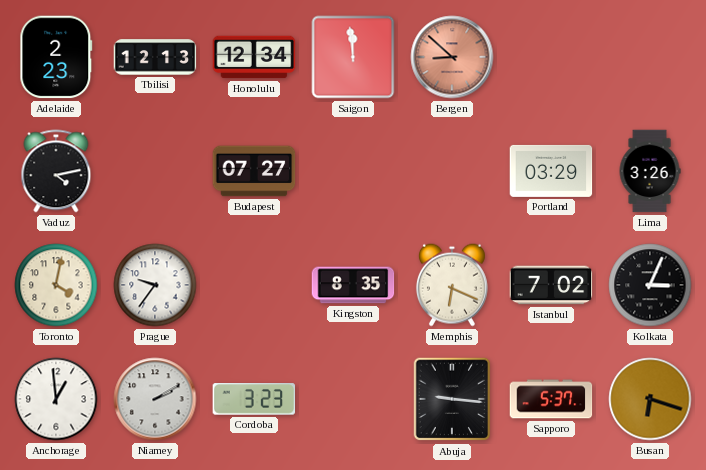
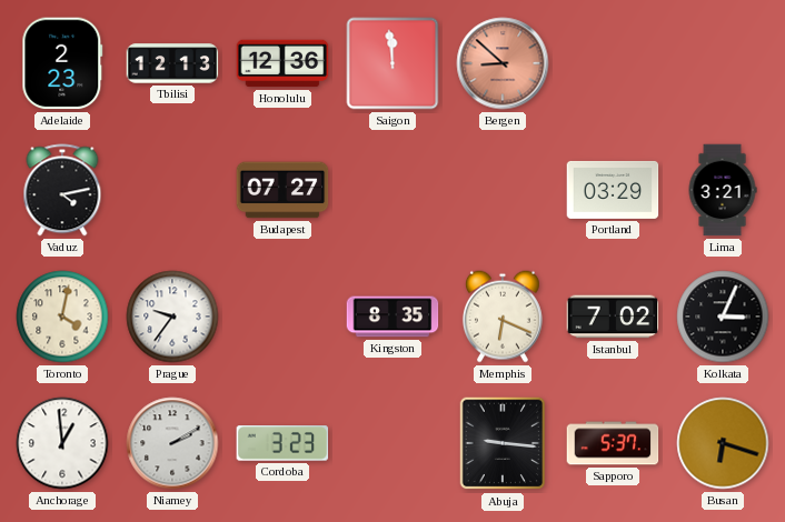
Honolulu: 12:34 -> 12:36
Lima: 3:26 -> 3:21
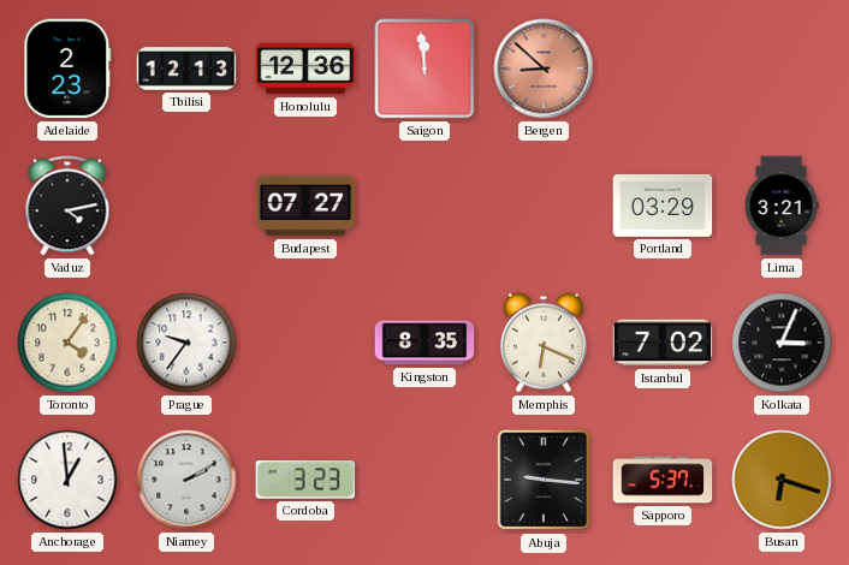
Toronto: 4:02 -> 4:06
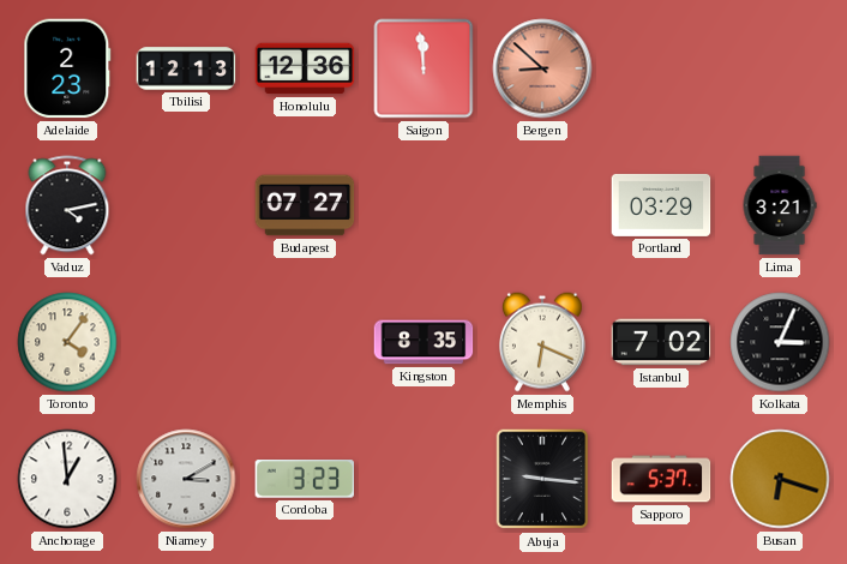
Prague: 9:36 -> none
Niamey: 2:10 -> 3:10
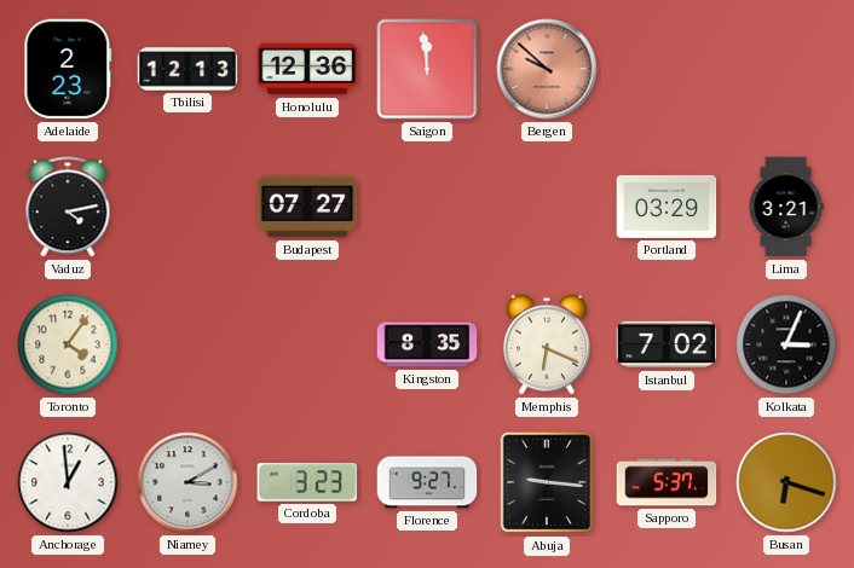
Bergen: 8:52 -> 9:52
Florence: none -> 9:27
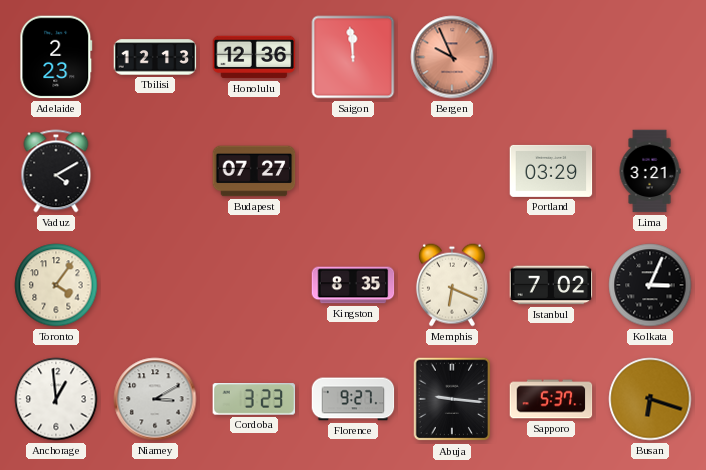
Bergen: 9:52 -> 9:56
Vaduz: 4:13 -> 4:10
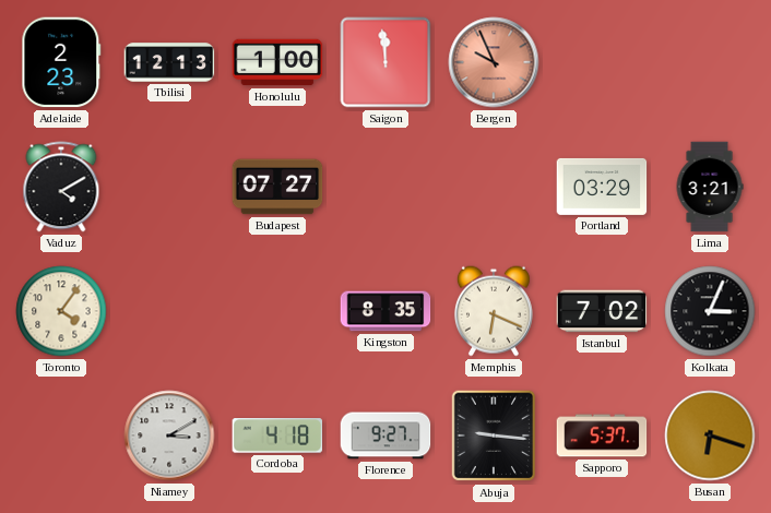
Honolulu: 12:36 -> 1:00
Anchorage: 12:59 -> none
Cordoba: 3:23 -> 4:18
